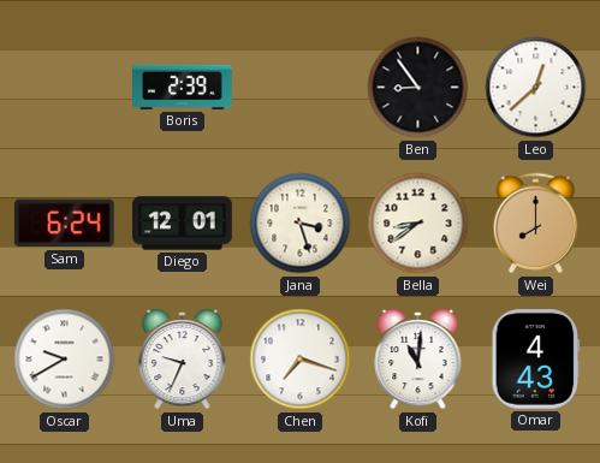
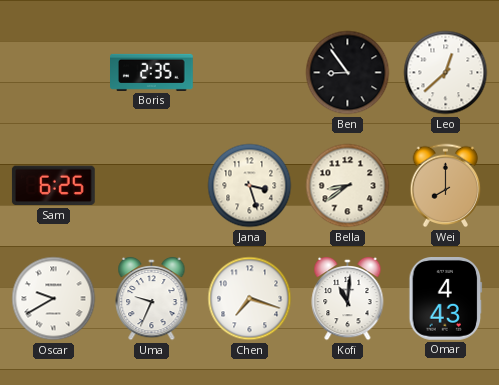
Boris: 2:39 -> 2:35
Sam: 6:24 -> 6:25
Diego: 12:01 -> none
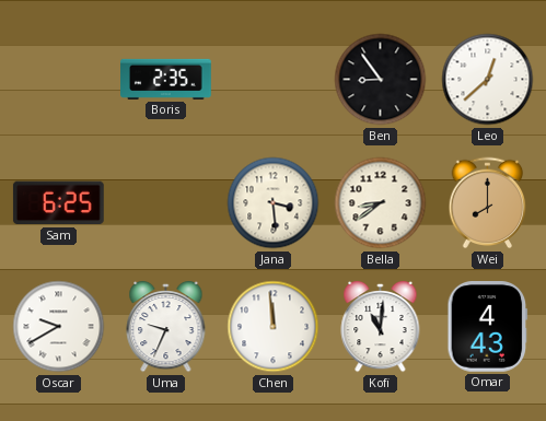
Jana: 3:27 -> 3:29
Chen: 7:18 -> 11:59
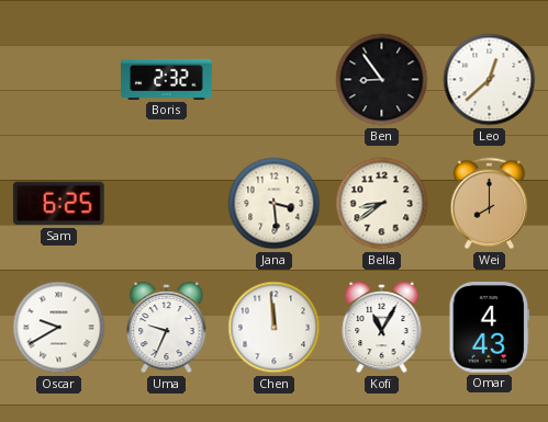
Boris: 2:35 -> 2:32
Kofi: 11:01 -> 11:05
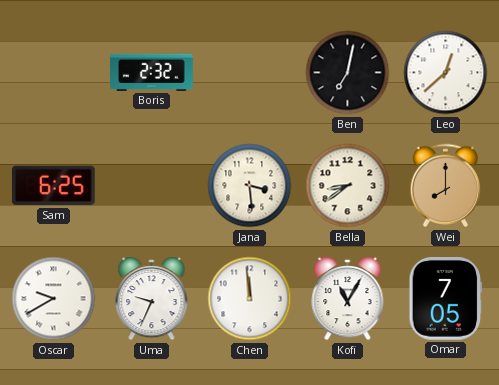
Ben: 8:54 -> 7:02
Omar: 4:43 -> 7:05
